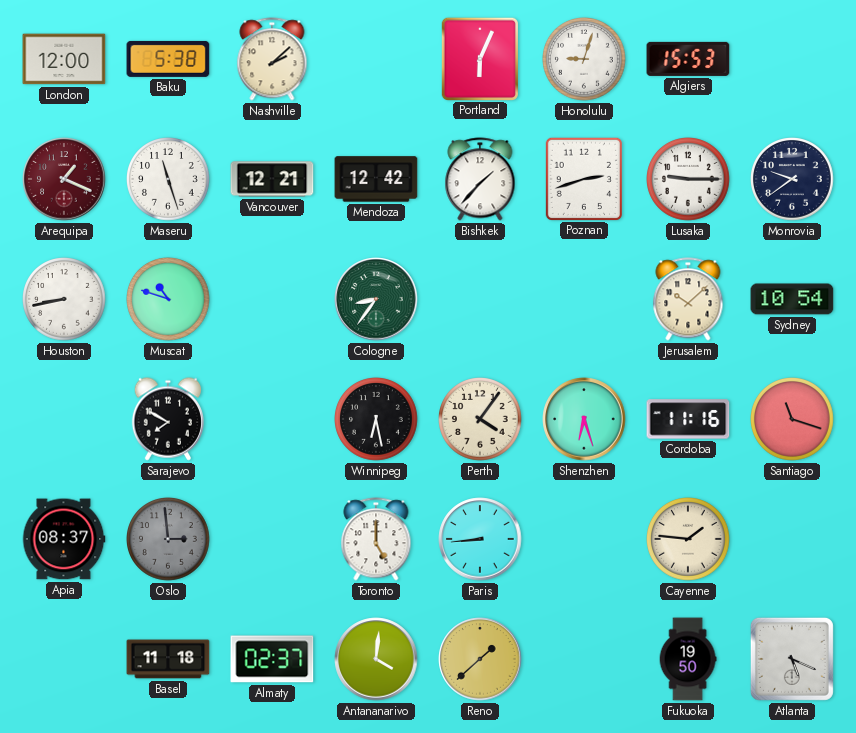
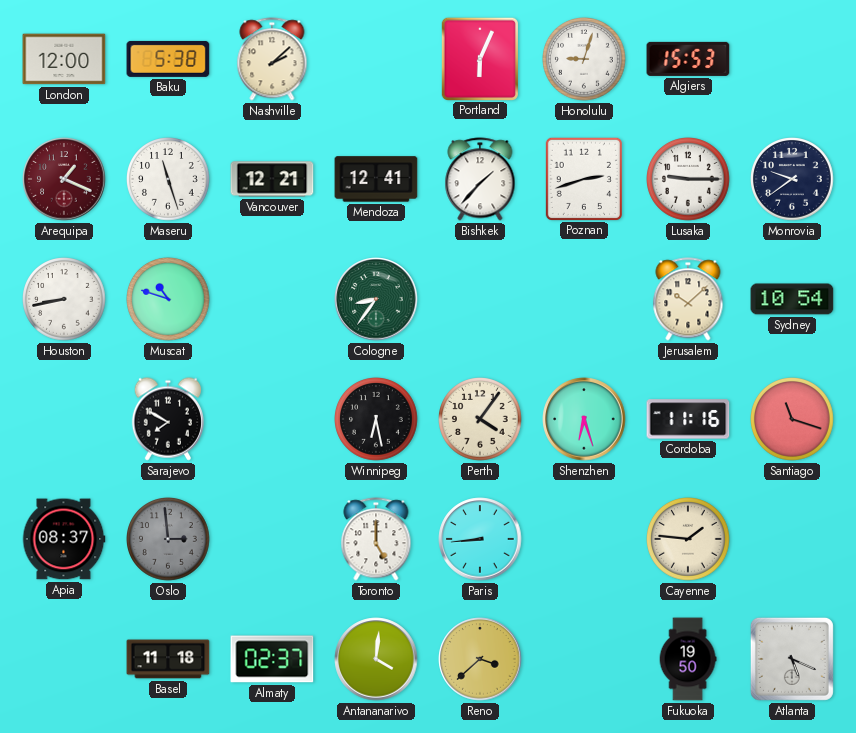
Mendoza: 12:42 -> 12:41
Reno: 1:38 -> 3:38
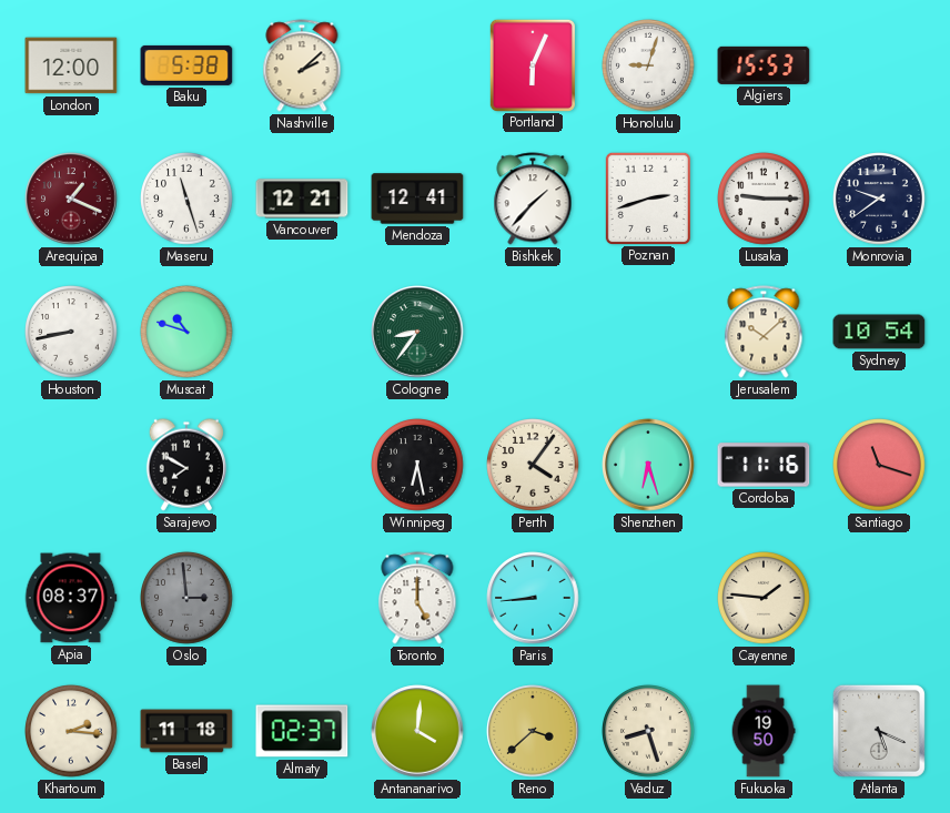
Khartoum: none -> 2:16
Vaduz: none -> 8:27
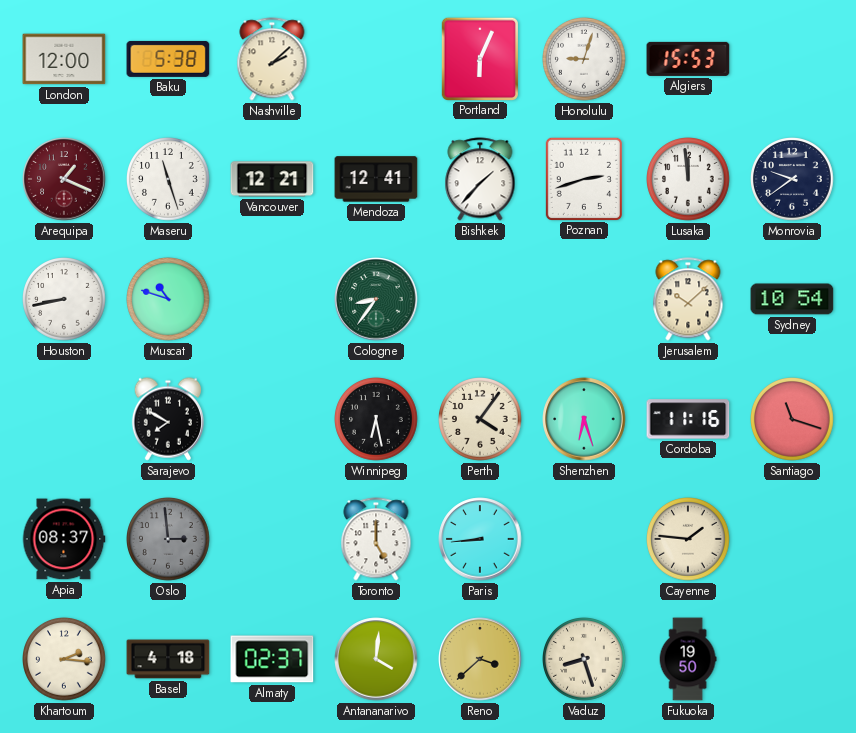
Lusaka: 9:15 -> 11:59
Basel: 11:18 -> 4:18
Atlanta: 5:19 -> none
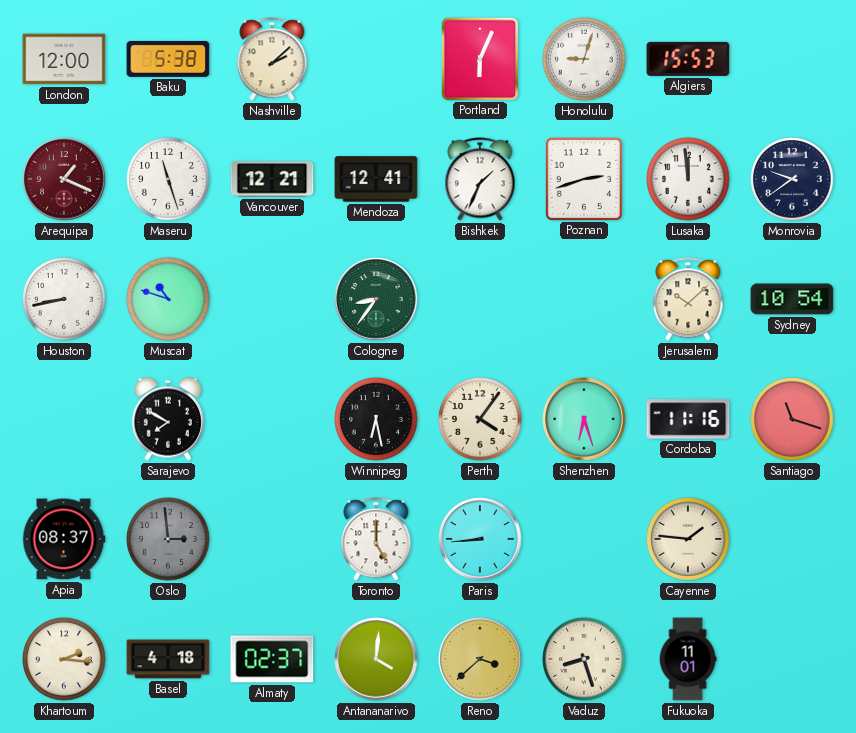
Bishkek: 1:37 -> 1:34
Fukuoka: 19:50 -> 11:01
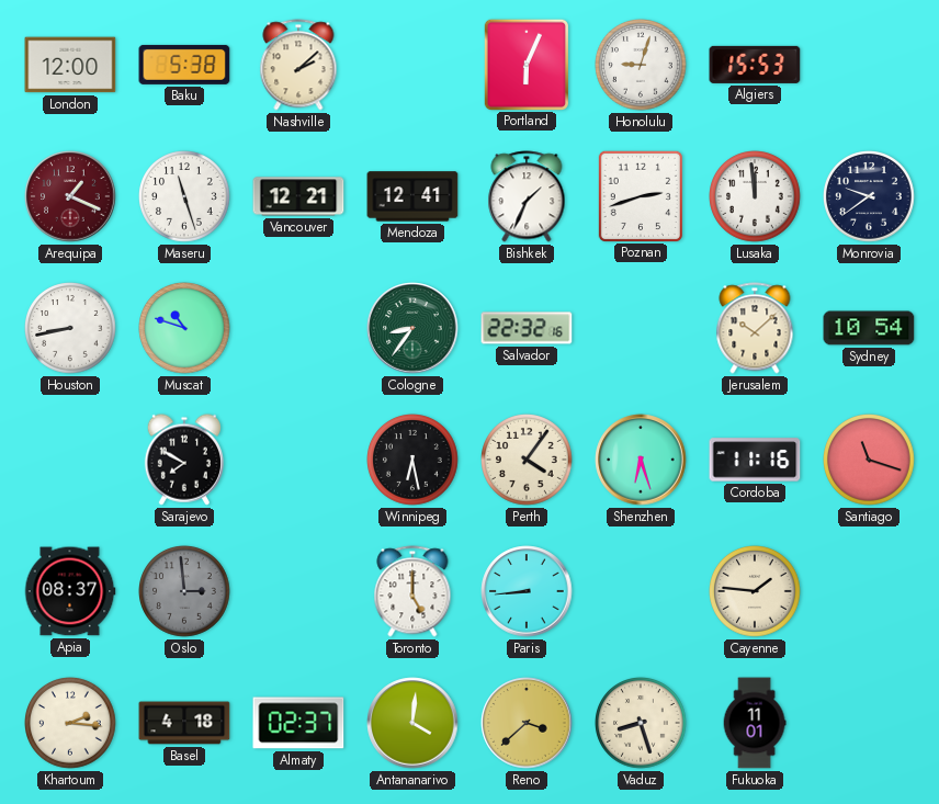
Salvador: none -> 22:32
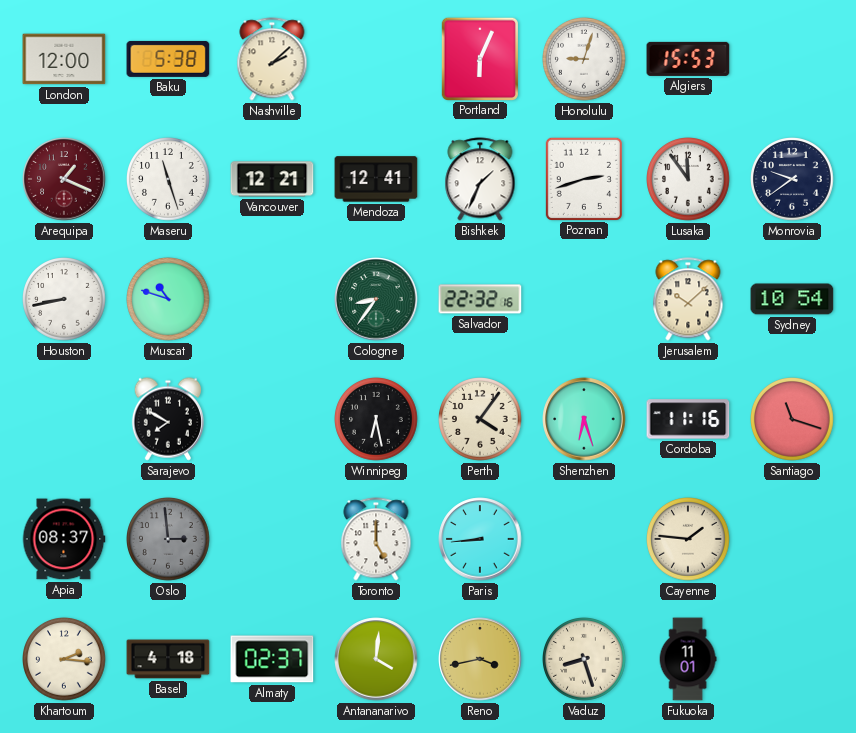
Lusaka: 11:59 -> 11:54
Reno: 3:38 -> 3:43
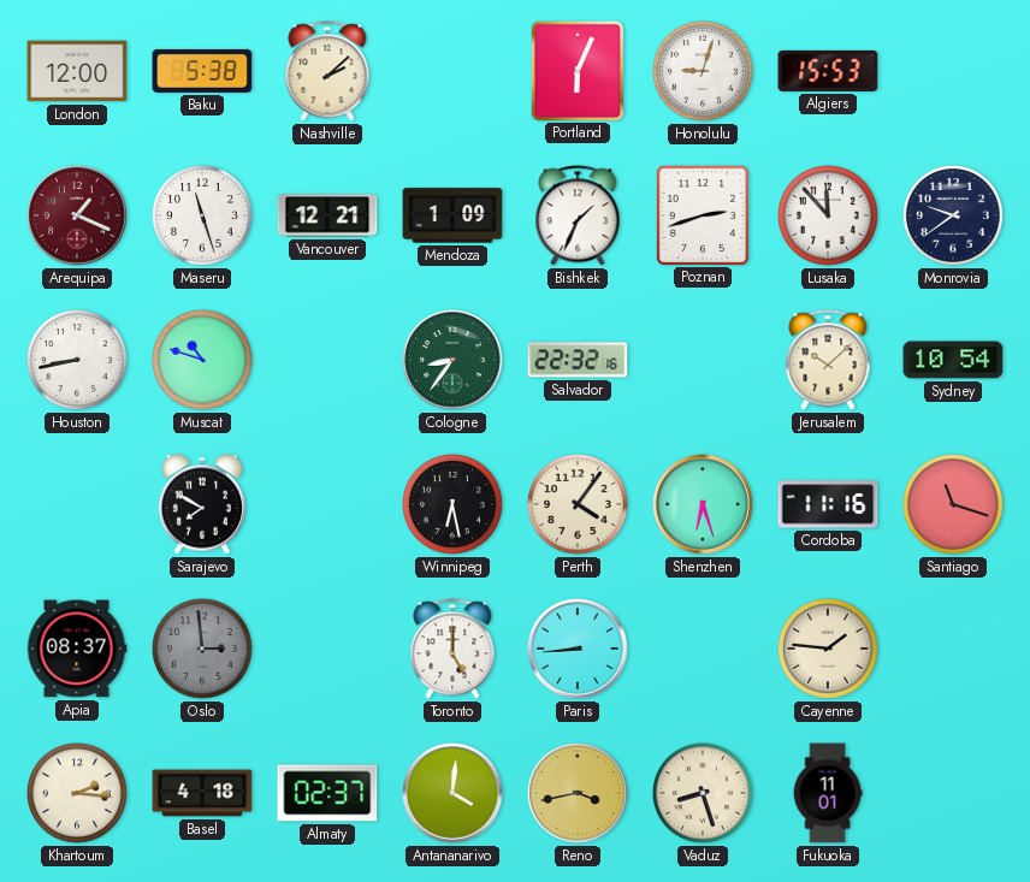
Mendoza: 12:41 -> 1:09
Lusaka: 11:54 -> 11:53
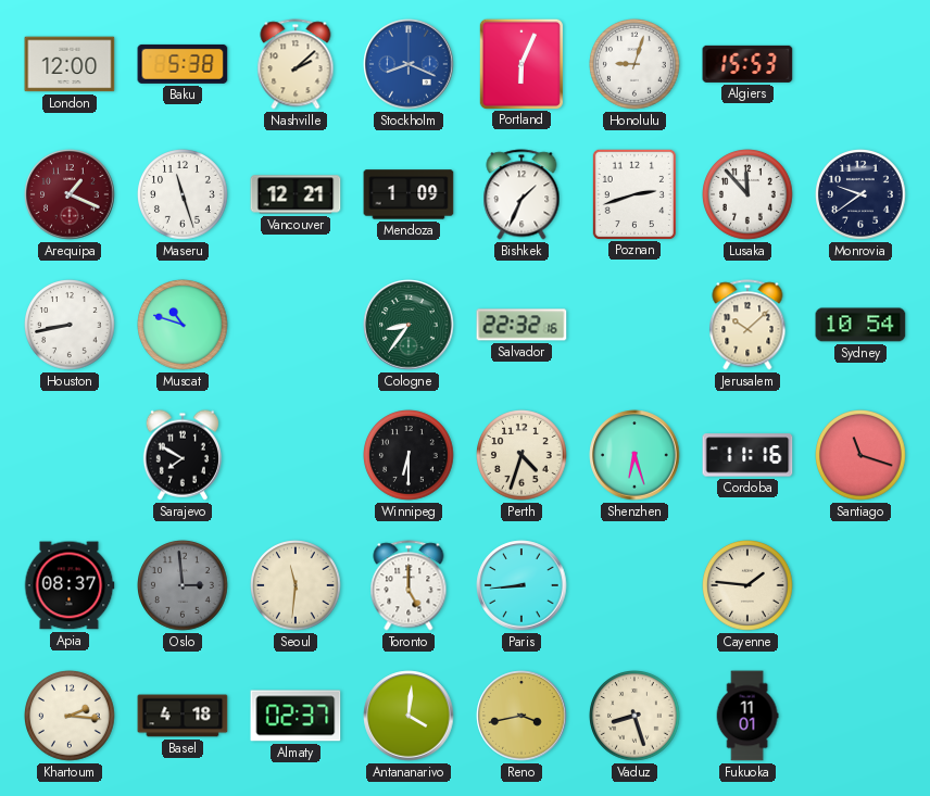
Stockholm: none -> 8:19
Winnipeg: 6:28 -> 6:30
Perth: 4:06 -> 4:33
Seoul: none -> 11:31
